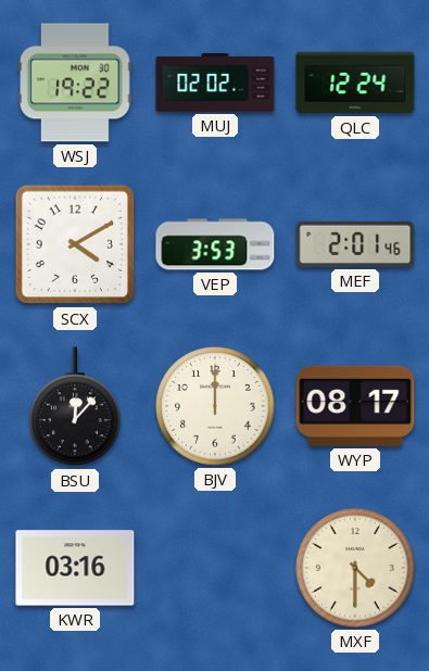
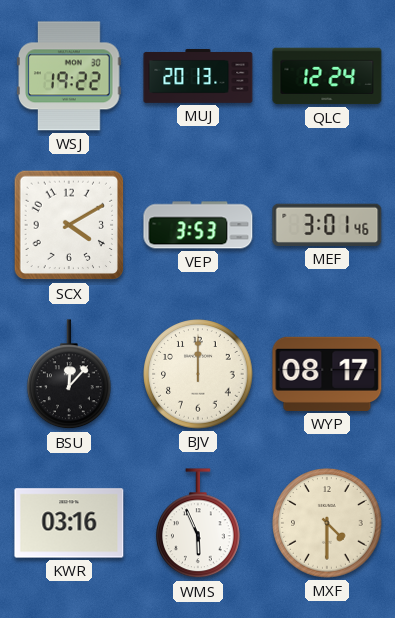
MUJ: 02:02 -> 20:13
MEF: 2:01 -> 3:01
WMS: none -> 5:56
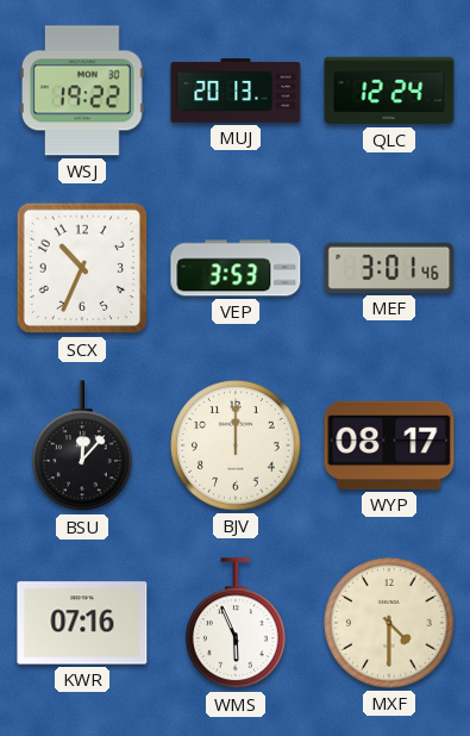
SCX: 4:10 -> 10:34
KWR: 03:16 -> 07:16
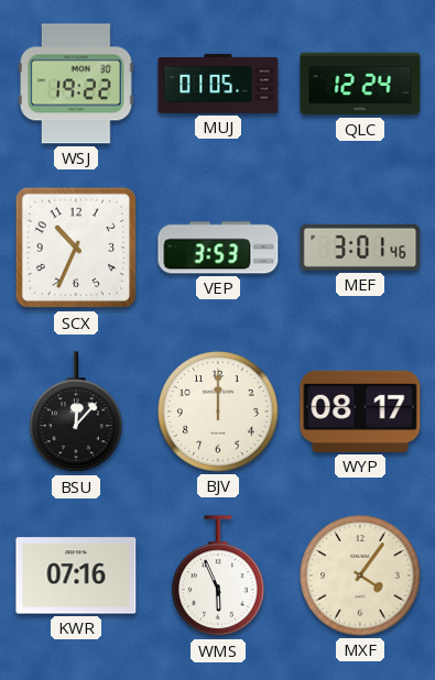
MUJ: 20:13 -> 01:05
MXF: 4:30 -> 4:06
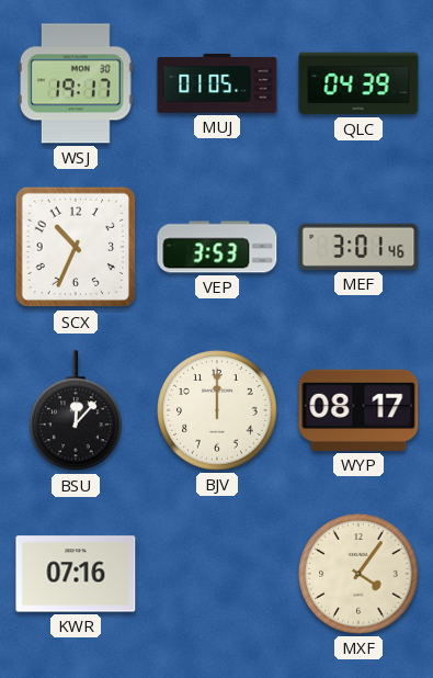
WSJ: 19:22 -> 19:17
QLC: 12:24 -> 04:39
WMS: 5:56 -> none
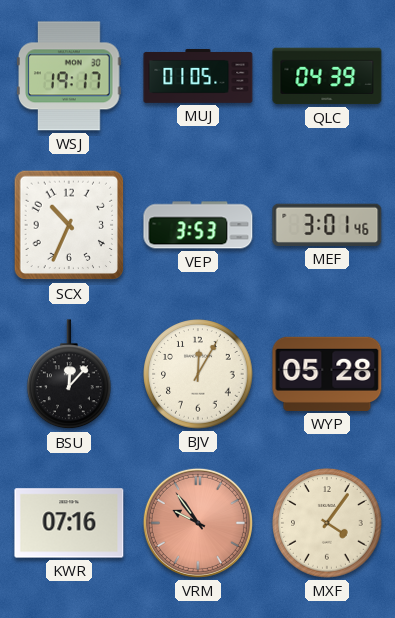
BJV: 12:00 -> 12:05
WYP: 08:17 -> 05:28
VRM: none -> 9:54
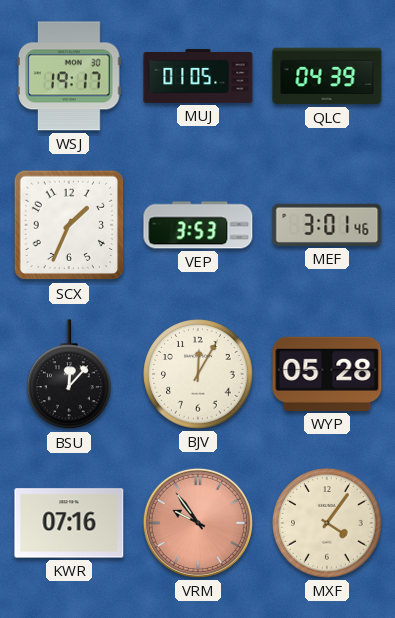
SCX: 10:34 -> 1:34
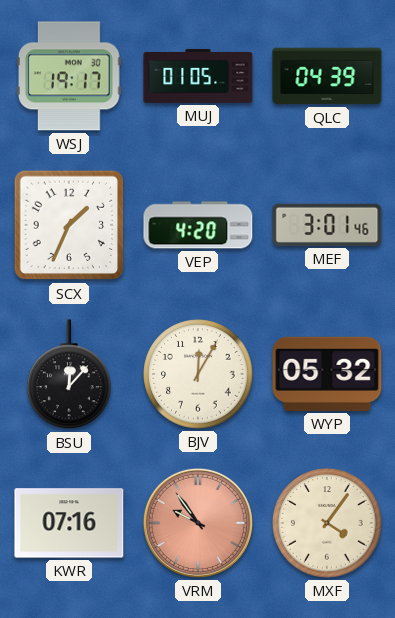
VEP: 3:53 -> 4:20
WYP: 05:28 -> 05:32
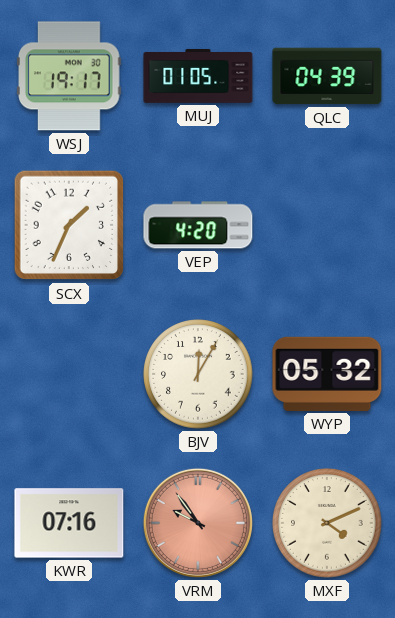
MEF: 3:01 -> none
BSU: 12:07 -> none
MXF: 4:06 -> 4:11
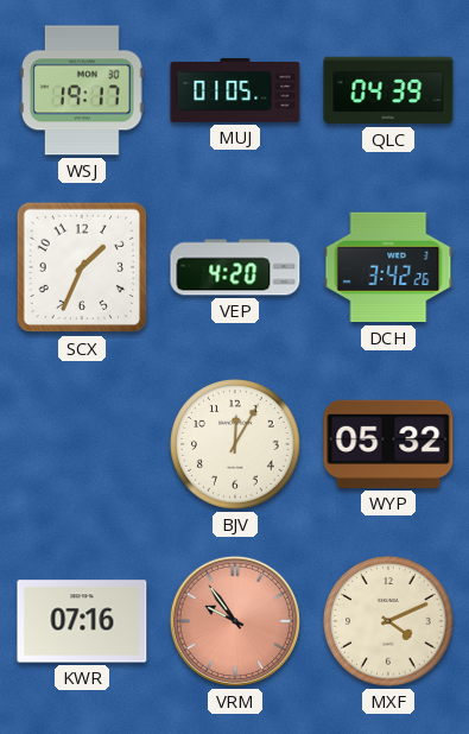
DCH: none -> 3:42
